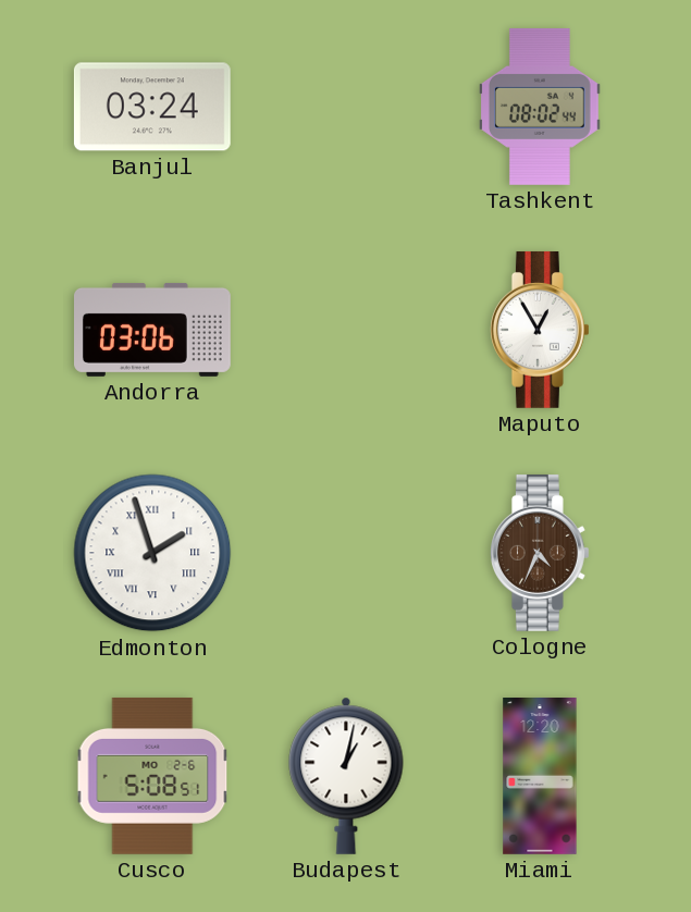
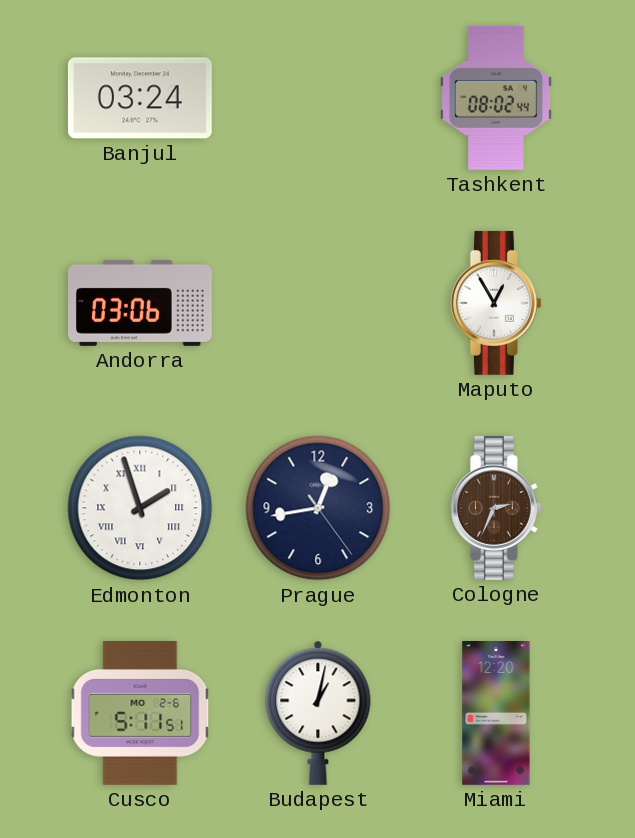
Prague: none -> 12:43
Cologne: 4:34 -> 2:34
Cusco: 5:08 -> 5:11
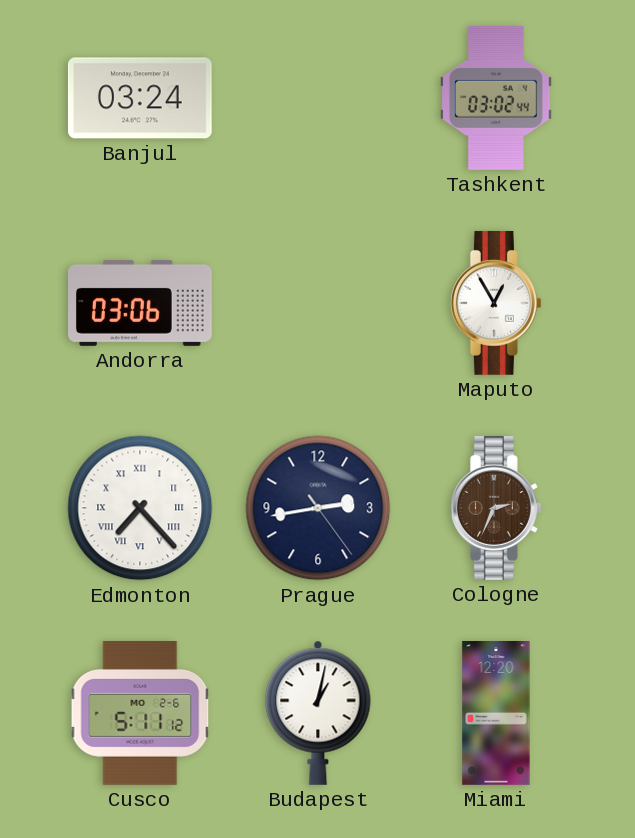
Tashkent: 08:02 -> 03:02
Edmonton: 1:57 -> 7:23
Prague: 12:43 -> 2:43
Cusco: 5:11:51 -> 5:11:12
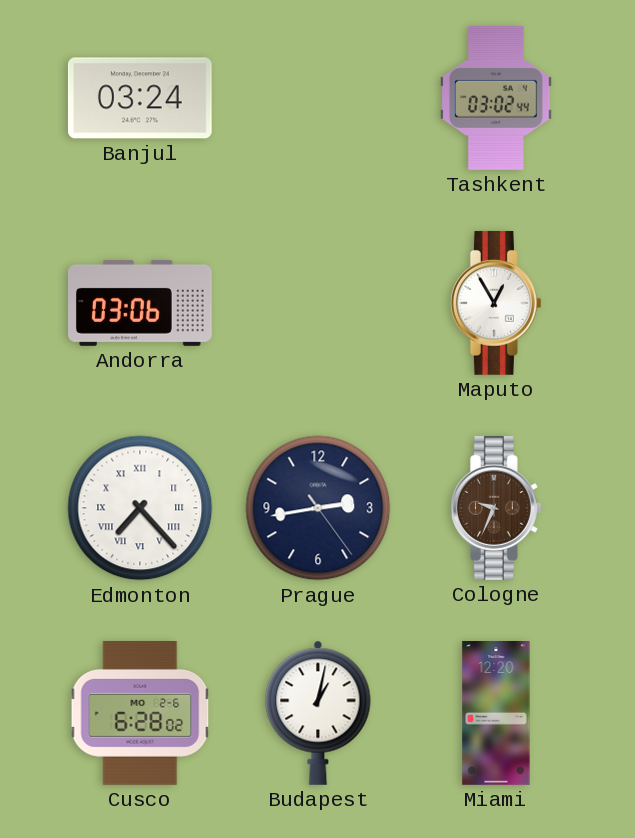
Cologne: 2:34 -> 9:34
Cusco: 5:11 -> 6:28
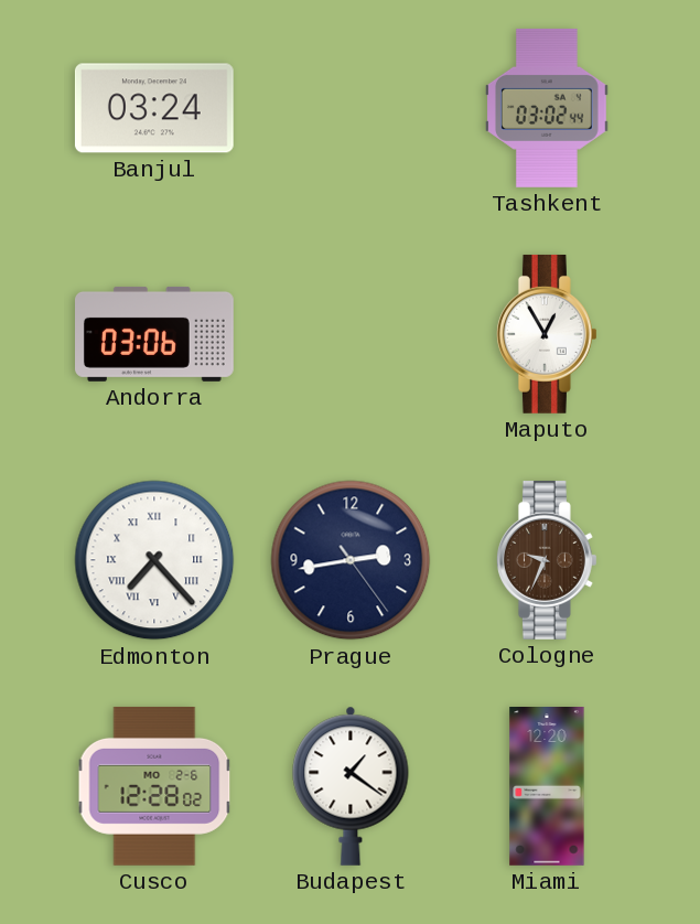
Cusco: 6:28 -> 12:28
Budapest: 1:02 -> 1:21
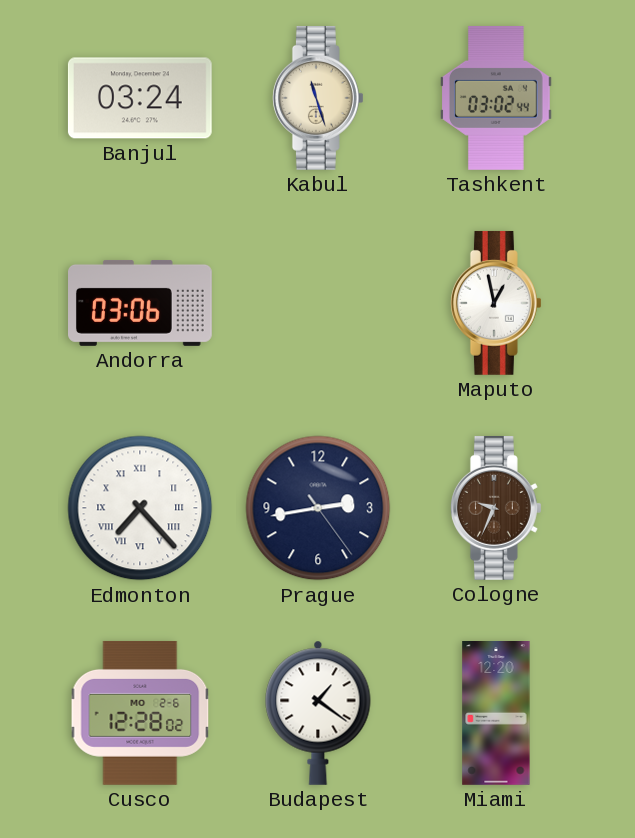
Kabul: none -> 11:27
Maputo: 12:55 -> 12:58
